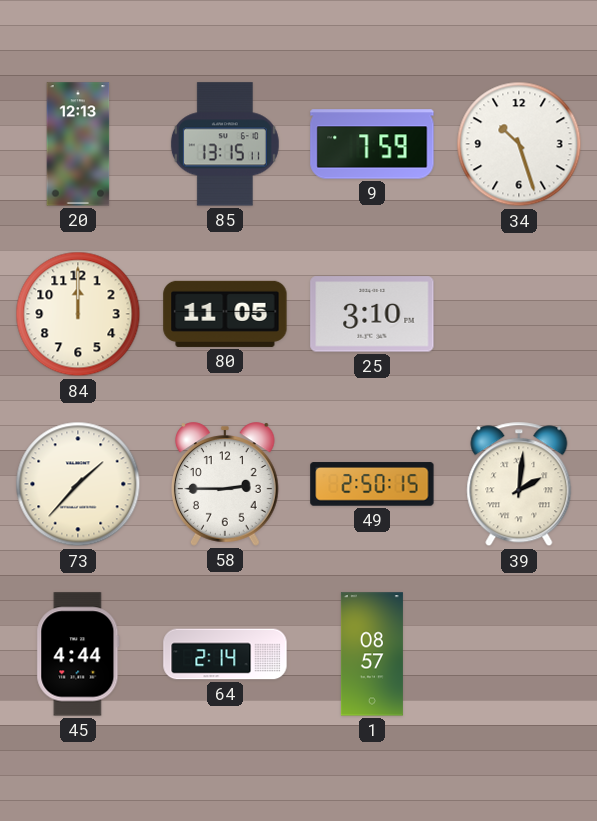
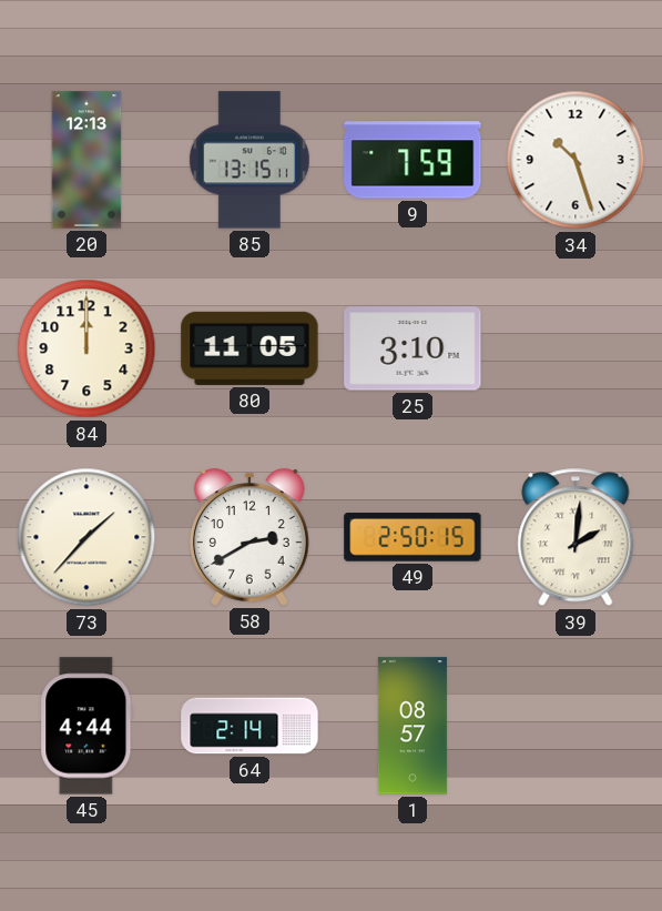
58: 2:45 -> 2:40
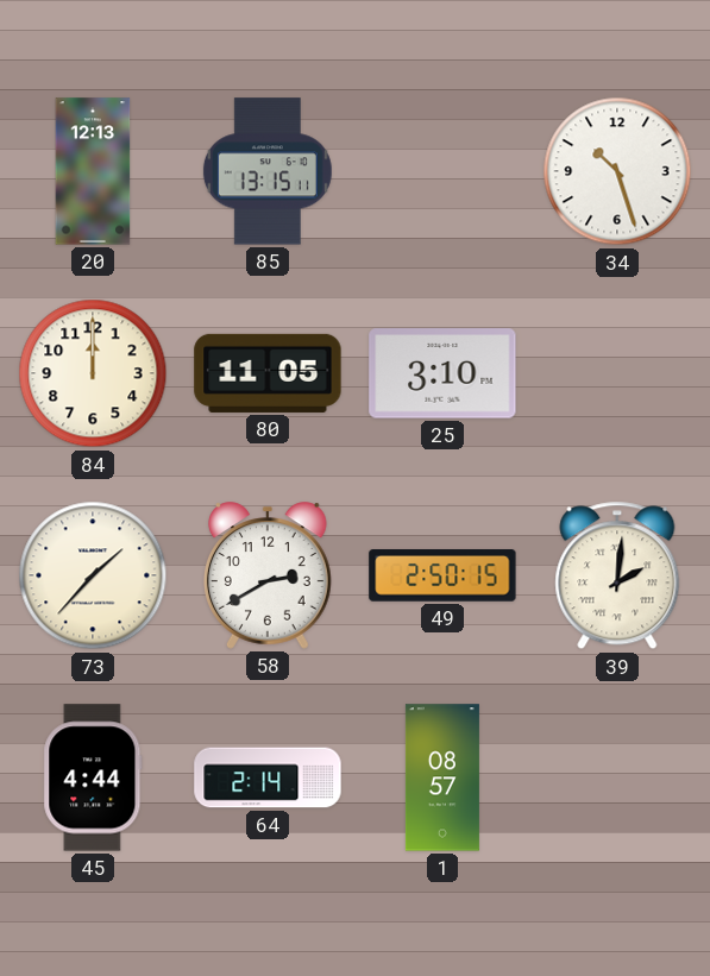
9: 7:59 -> none
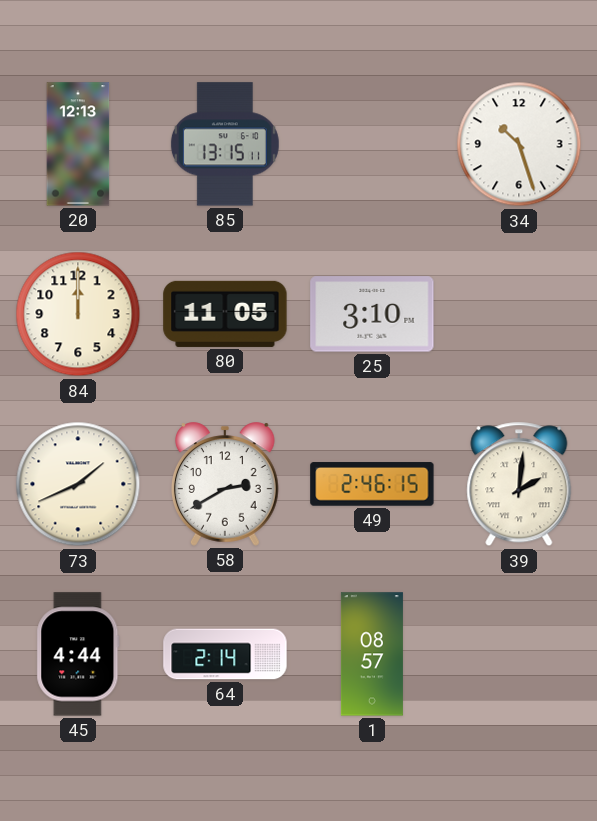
73: 1:37 -> 1:41
49: 2:50 -> 2:46
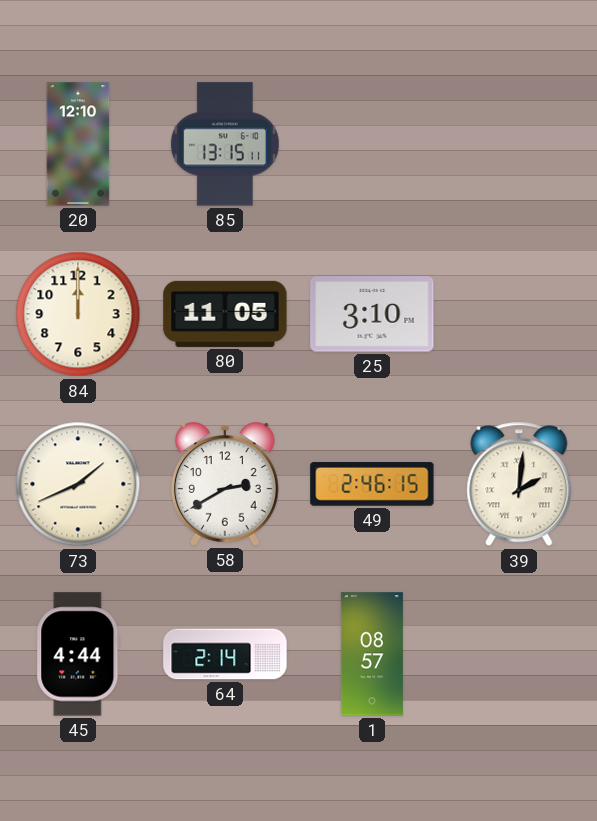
20: 12:13 -> 12:10
34: 10:27 -> none
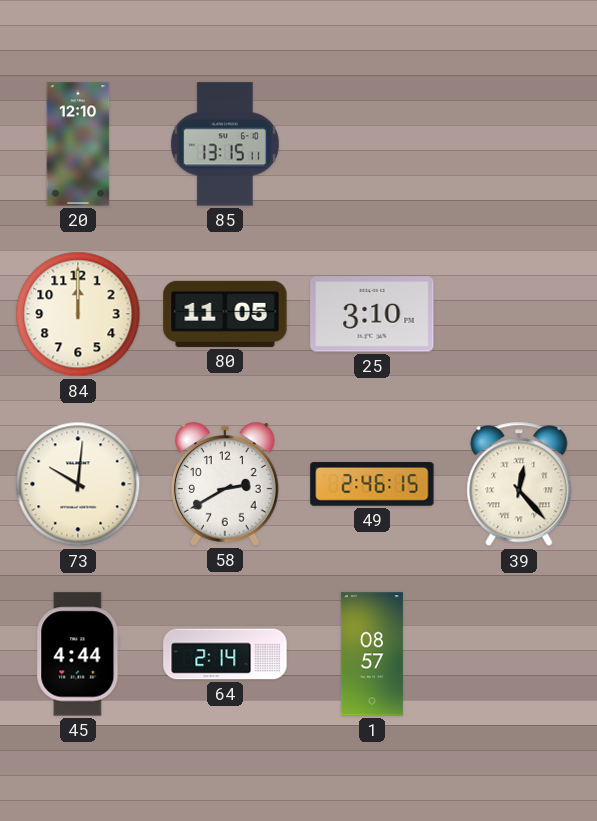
73: 1:41 -> 10:01
39: 2:01 -> 12:23
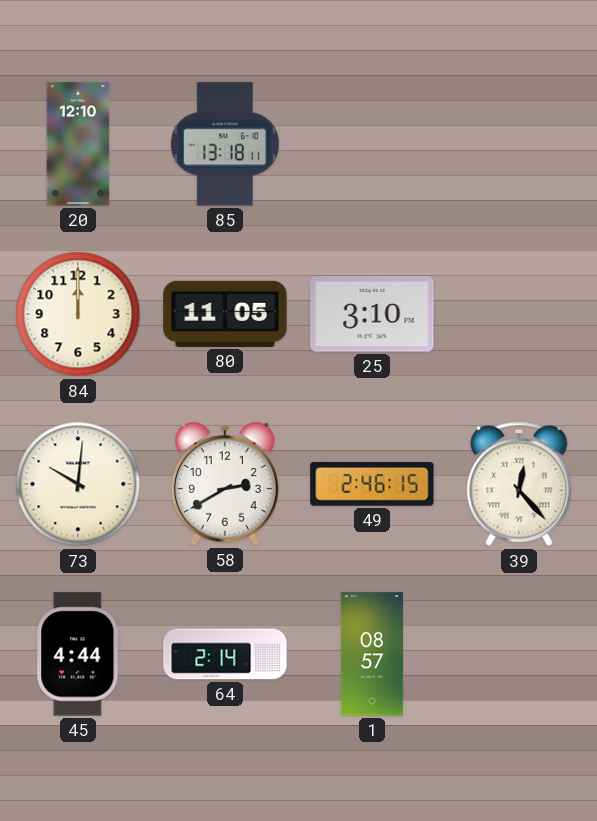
85: 13:15 -> 13:18
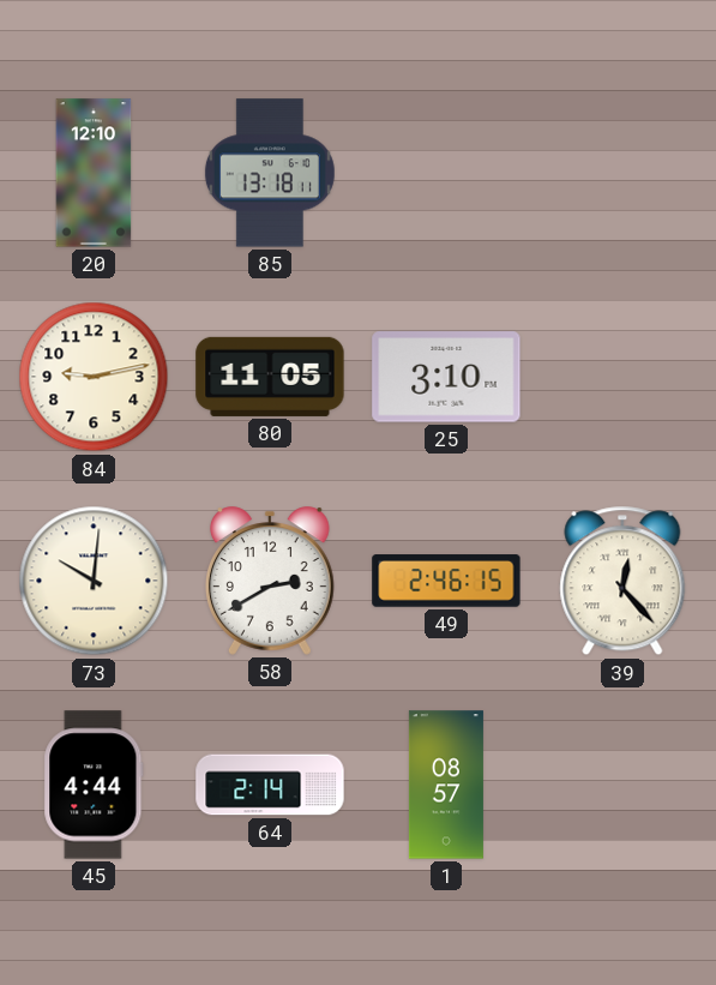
84: 12:00 -> 9:13
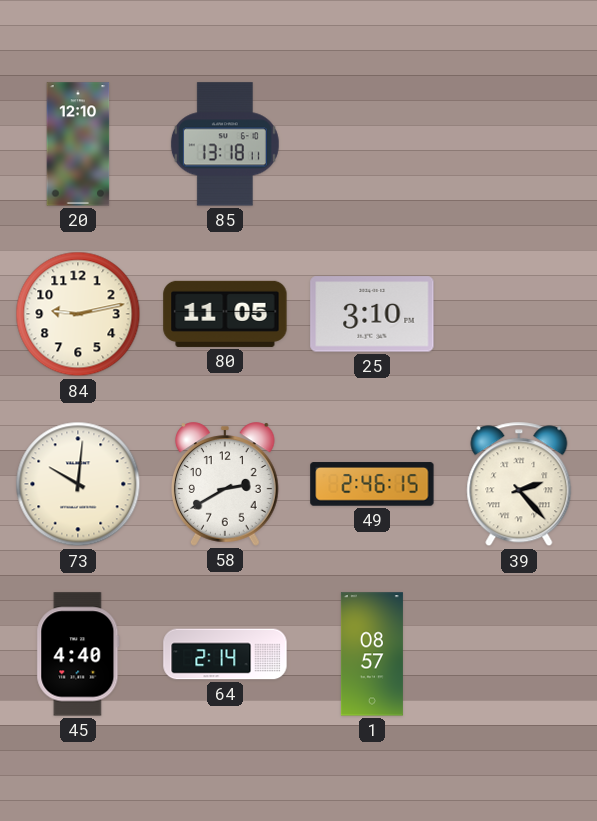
39: 12:23 -> 2:23
45: 4:44 -> 4:40
